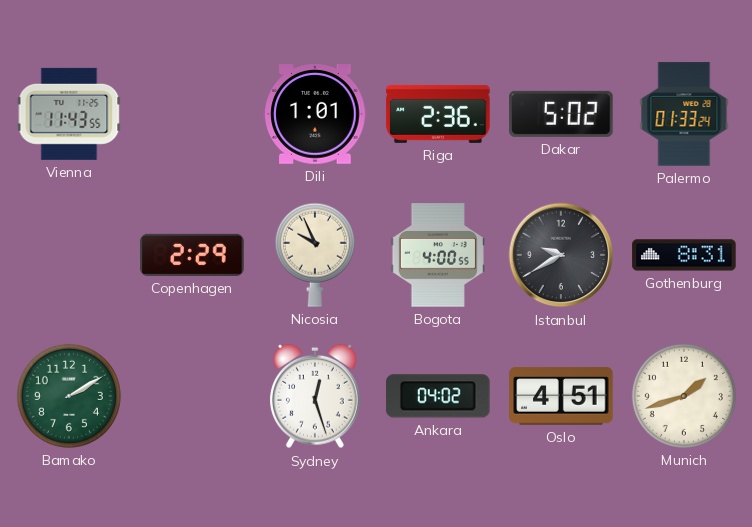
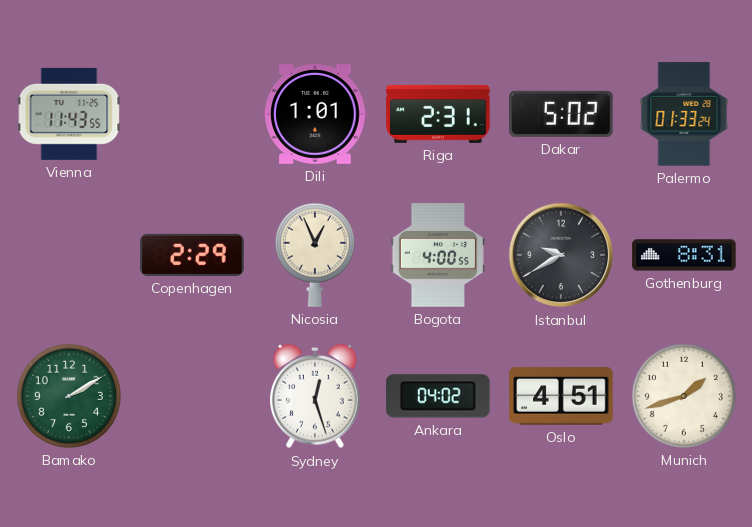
Riga: 2:36 -> 2:31
Nicosia: 9:56 -> 12:56
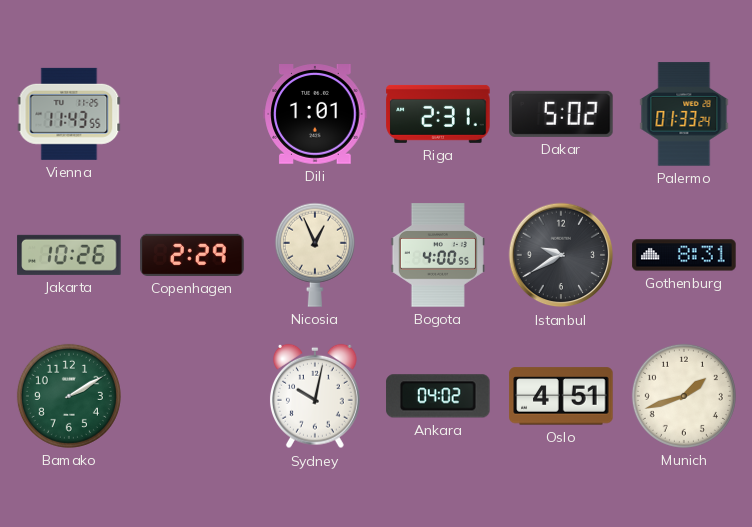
Jakarta: none -> 10:26
Sydney: 12:27 -> 10:02
